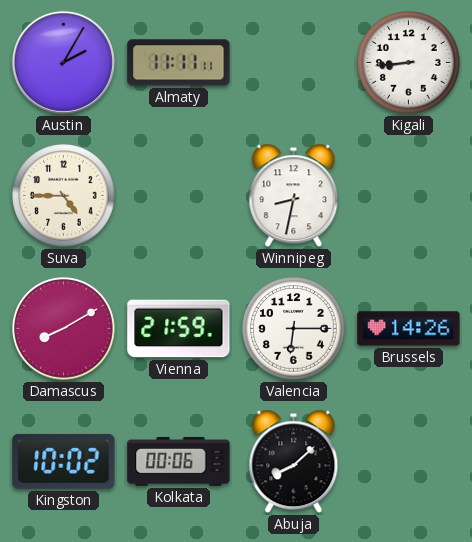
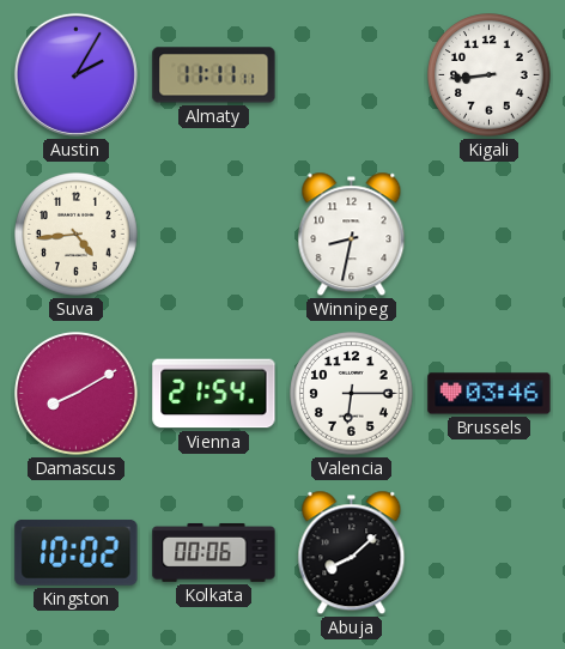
Suva: 4:45 -> 4:44
Vienna: 21:59 -> 21:54
Brussels: 14:26 -> 03:46
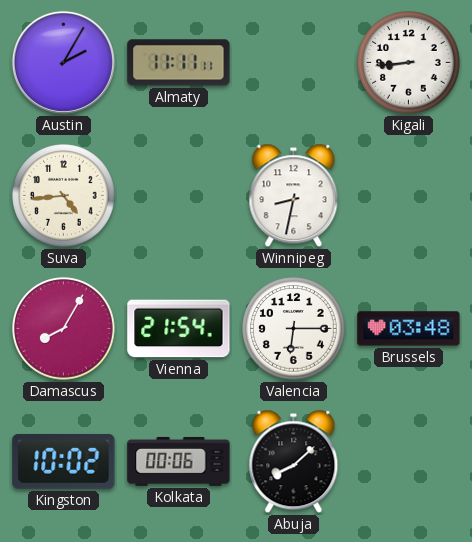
Damascus: 8:10 -> 8:05
Brussels: 03:46 -> 03:48
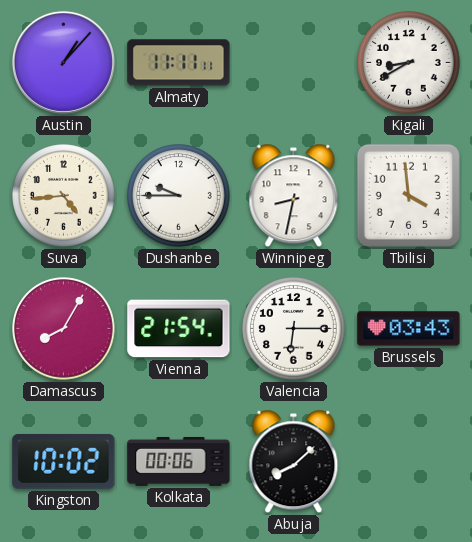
Austin: 2:05 -> 1:07
Kigali: 8:44 -> 8:40
Dushanbe: none -> 9:45
Tbilisi: none -> 3:59
Brussels: 03:48 -> 03:43
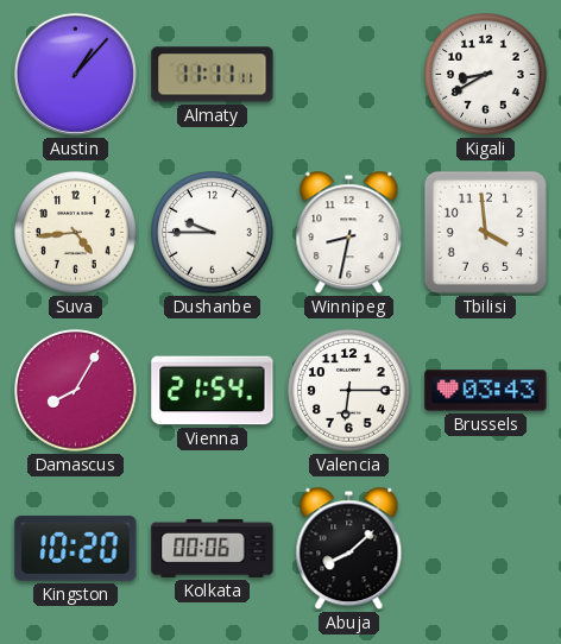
Kingston: 10:02 -> 10:20
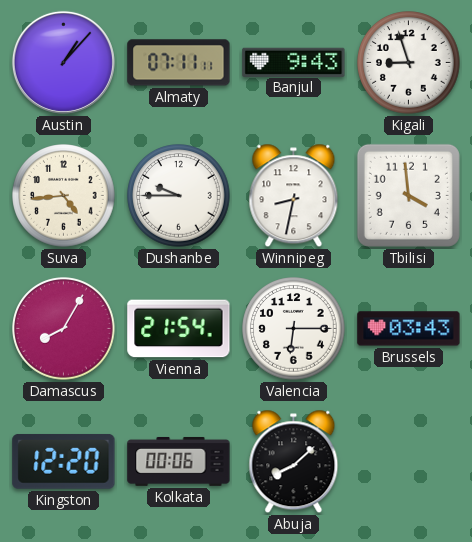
Almaty: 11:11 -> 07:11
Banjul: none -> 9:43
Kigali: 8:40 -> 8:57
Kingston: 10:20 -> 12:20
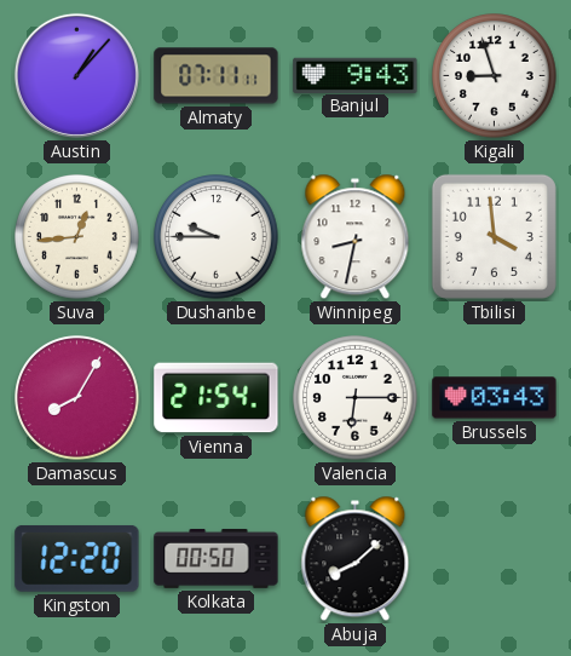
Suva: 4:44 -> 12:44
Kolkata: 00:06 -> 00:50
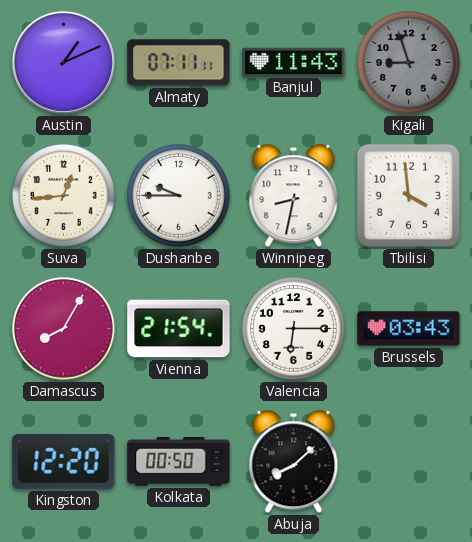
Austin: 1:07 -> 1:11
Banjul: 9:43 -> 11:43
Kigali dial: white -> grey
